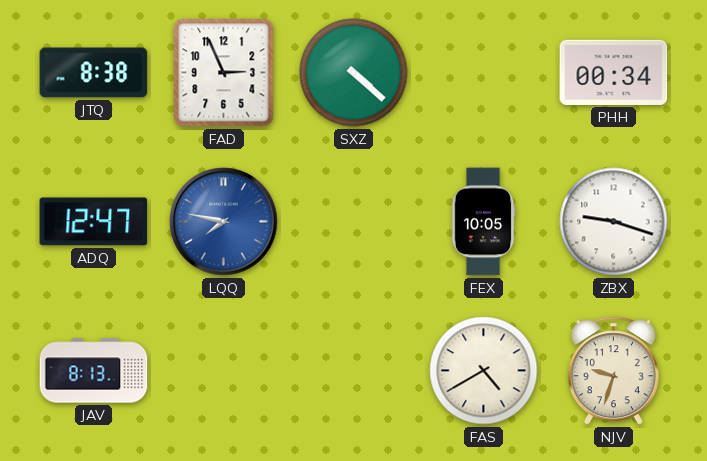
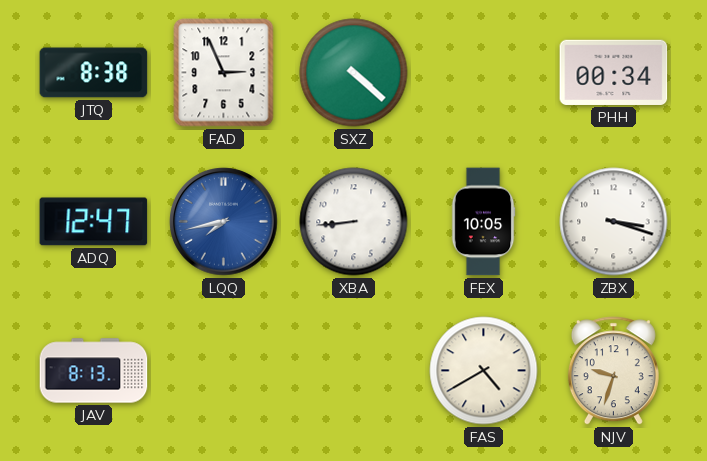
LQQ: 7:47 -> 7:43
XBA: none -> 8:44
ZBX: 9:18 -> 3:18
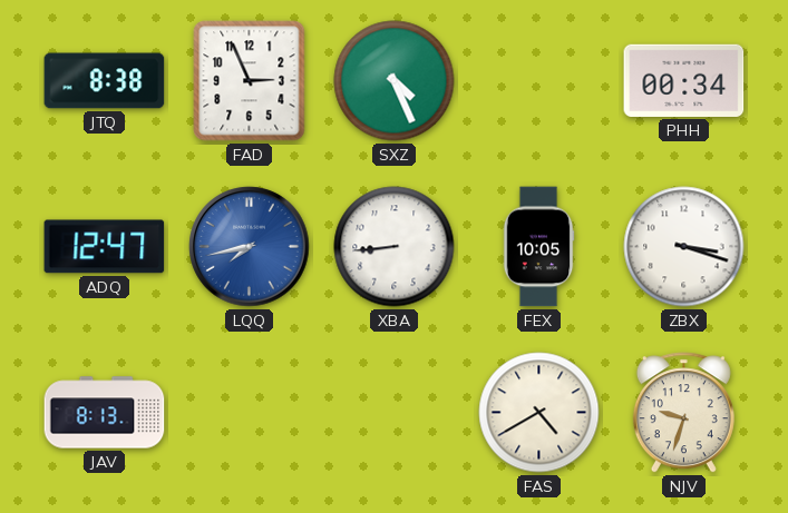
SXZ: 4:22 -> 4:26
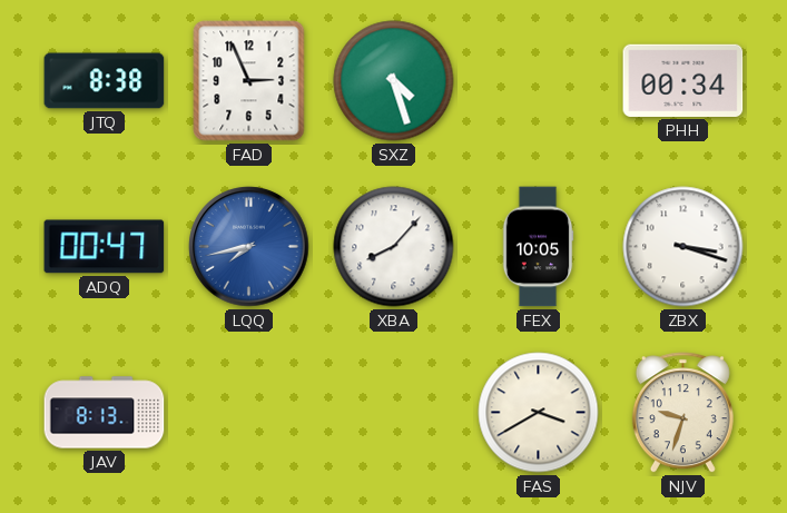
SXZ: 4:26 -> 4:27
ADQ: 12:47 -> 00:47
XBA: 8:44 -> 8:07
FAS: 4:40 -> 3:40
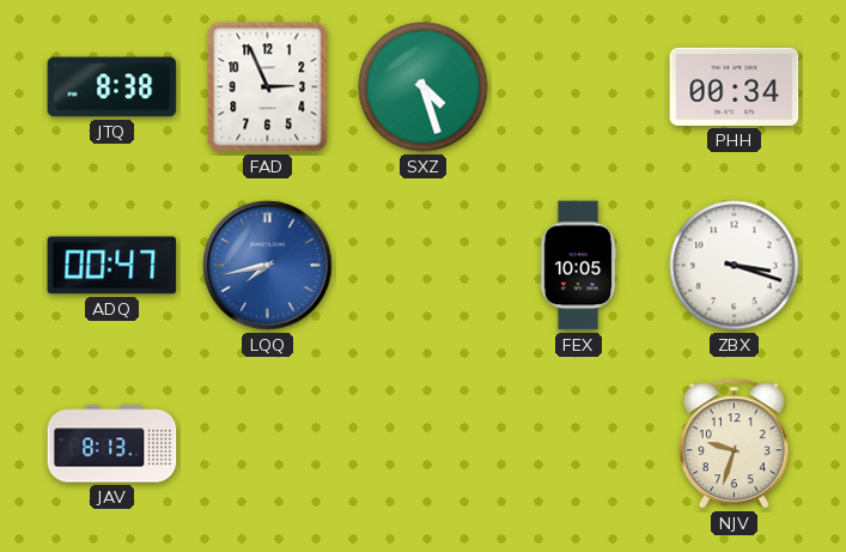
XBA: 8:07 -> none
FAS: 3:40 -> none
